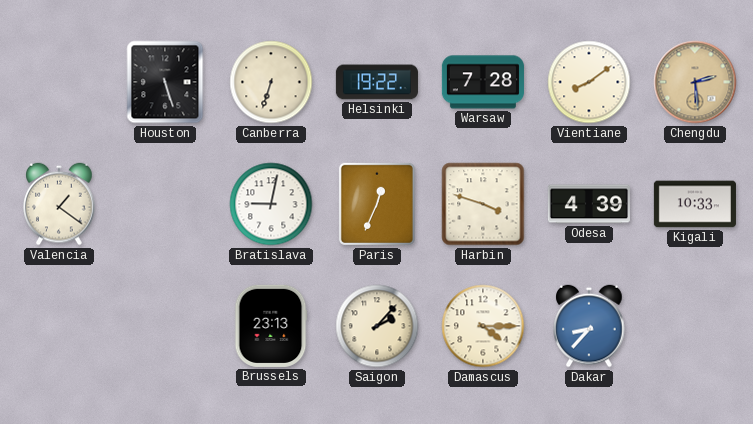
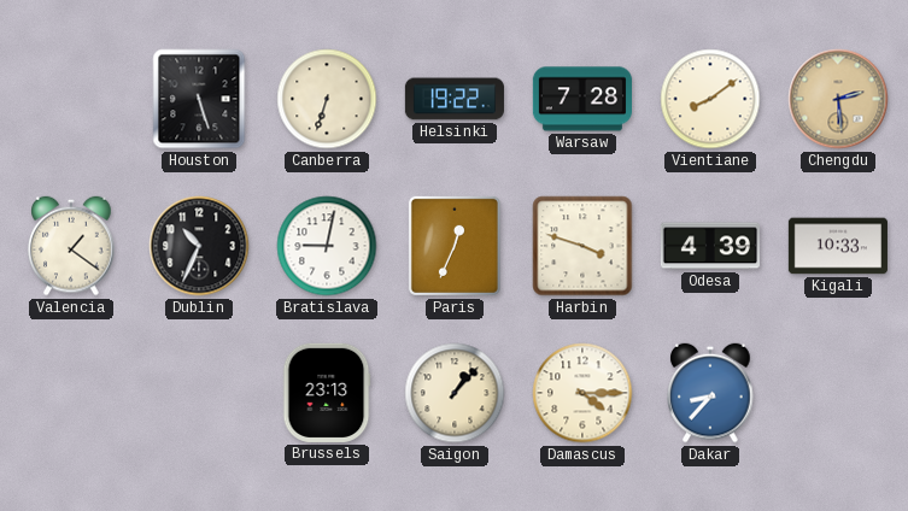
Dublin: none -> 10:34
Saigon: 2:07 -> 1:07
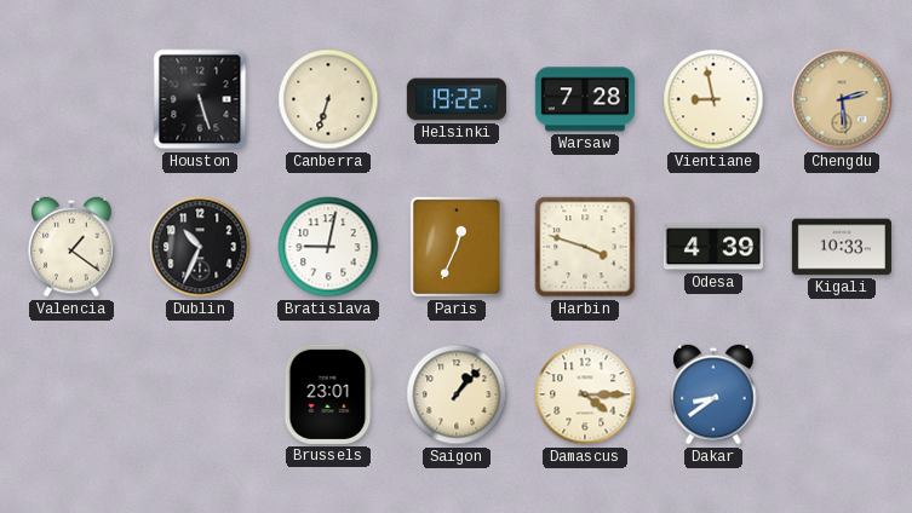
Vientiane: 8:09 -> 8:58
Brussels: 23:13 -> 23:01
Dakar: 8:37 -> 8:39
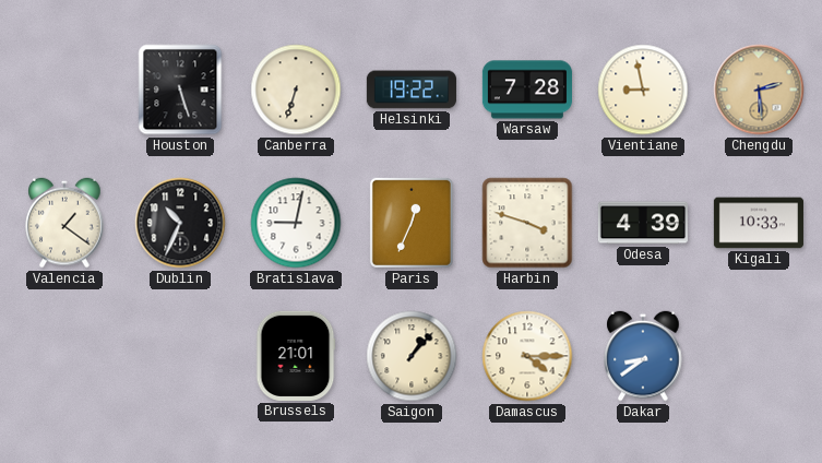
Brussels: 23:01 -> 21:01
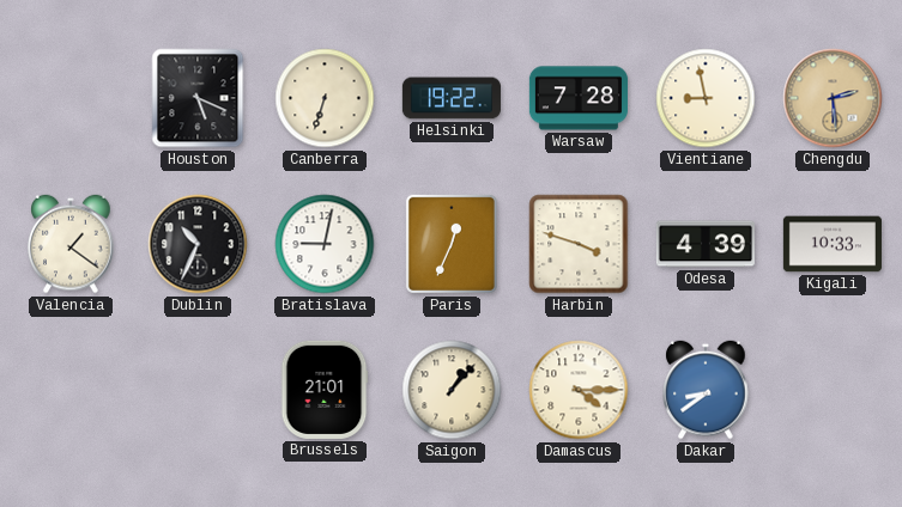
Houston: 5:27 -> 5:19
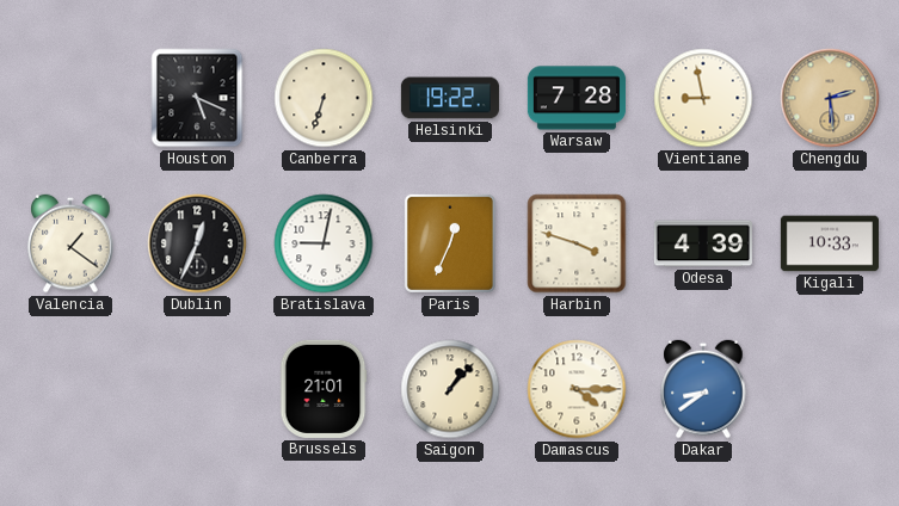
Dublin: 10:34 -> 12:34
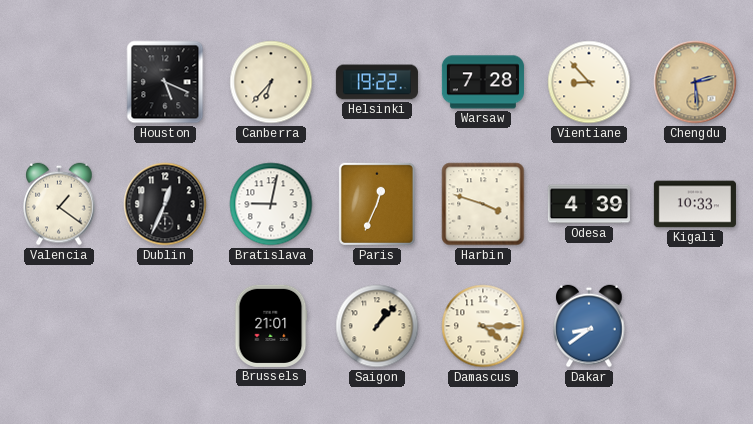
Canberra: 6:33 -> 6:37
Vientiane: 8:58 -> 8:53
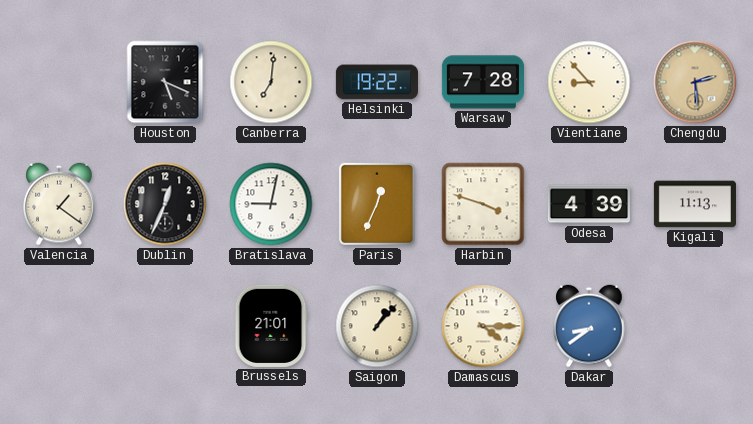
Canberra: 6:37 -> 7:01
Kigali: 10:33 -> 11:13
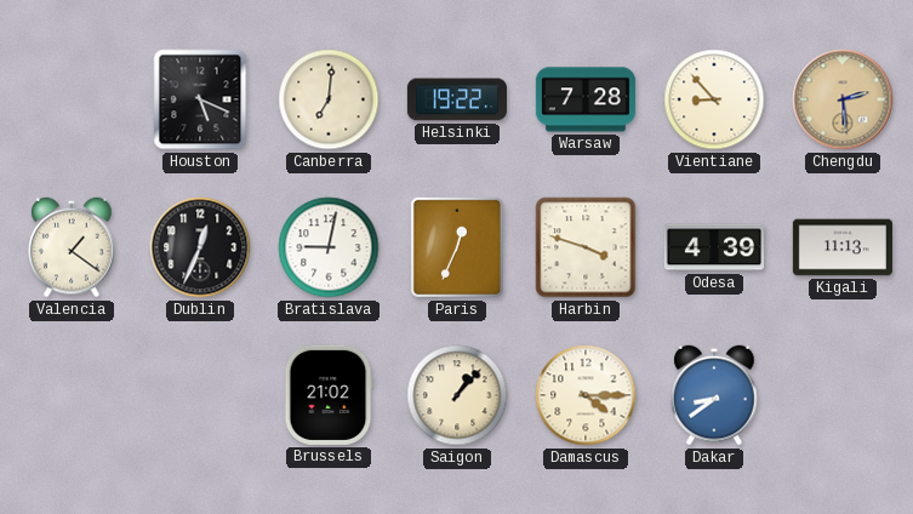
Brussels: 21:01 -> 21:02
